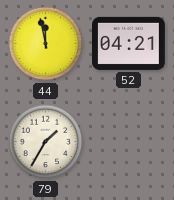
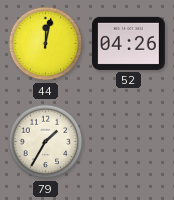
44: 11:58 -> 12:02
52: 04:21 -> 04:26
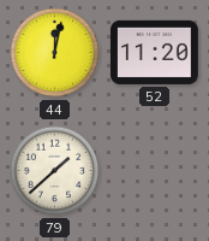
52: 04:26 -> 11:20
79: 1:35 -> 1:38
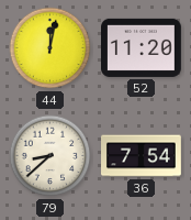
79: 1:38 -> 8:38
36: none -> 7:54
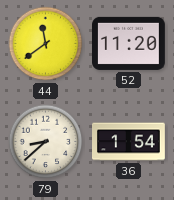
44: 12:02 -> 11:39
36: 7:54 -> 1:54
